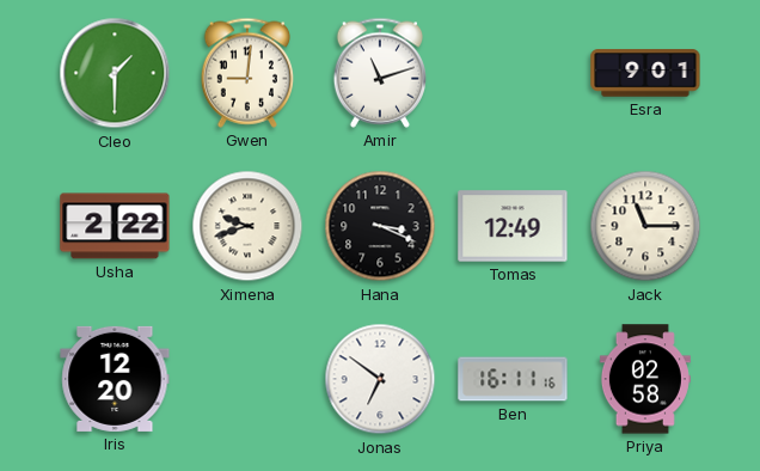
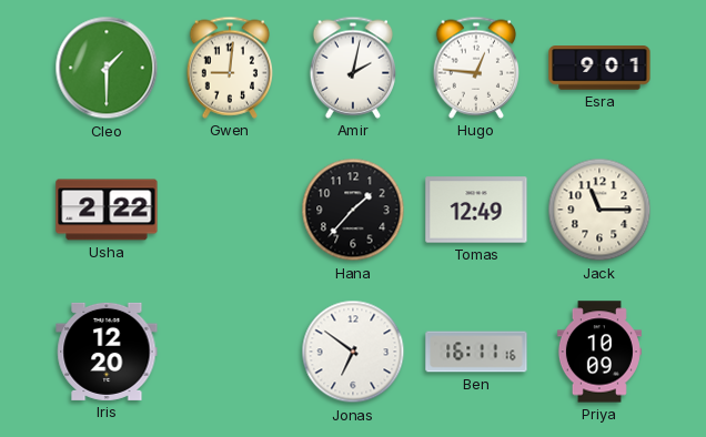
Amir: 11:12 -> 2:02
Hugo: none -> 12:46
Ximena: 9:42 -> none
Hana: 3:19 -> 1:37
Priya: 02:58 -> 10:09
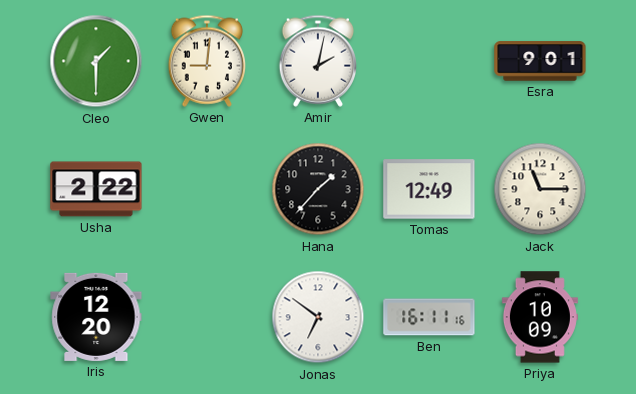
Hugo: 12:46 -> none
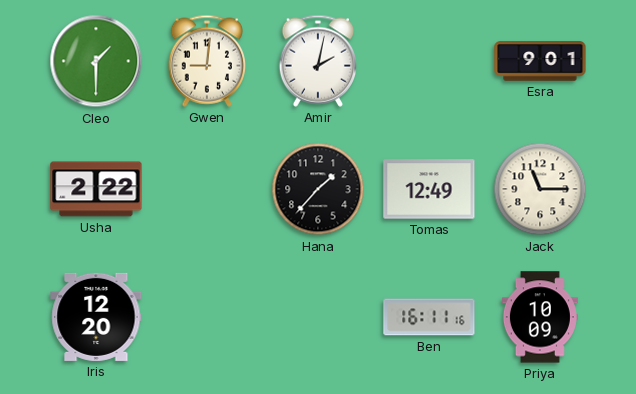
Jonas: 6:51 -> none
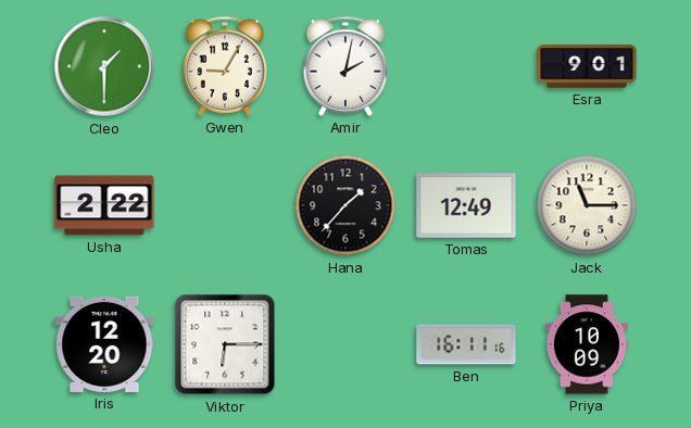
Gwen: 9:01 -> 9:05
Viktor: none -> 6:15
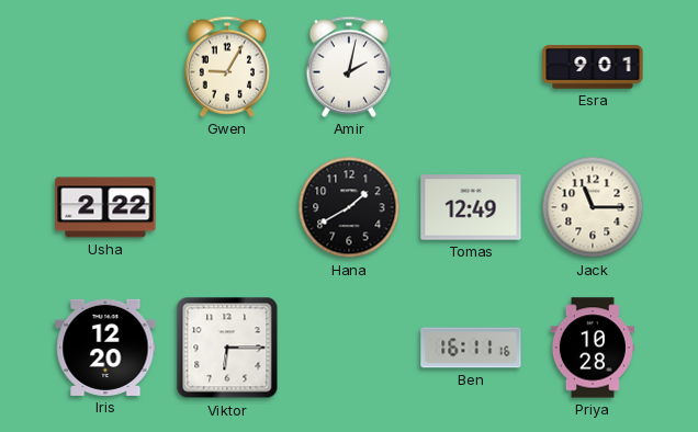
Cleo: 1:30 -> none
Hana: 1:37 -> 1:40
Priya: 10:09 -> 10:28
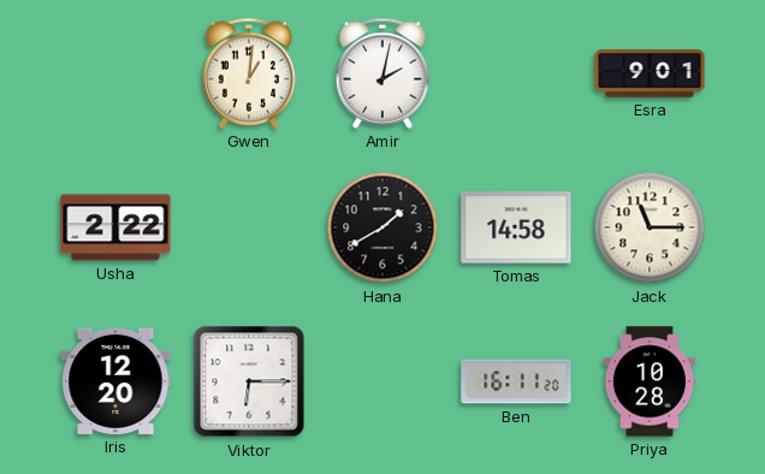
Gwen: 9:05 -> 1:01
Tomas: 12:49 -> 14:58
Ben: 16:11:16 -> 16:11:20
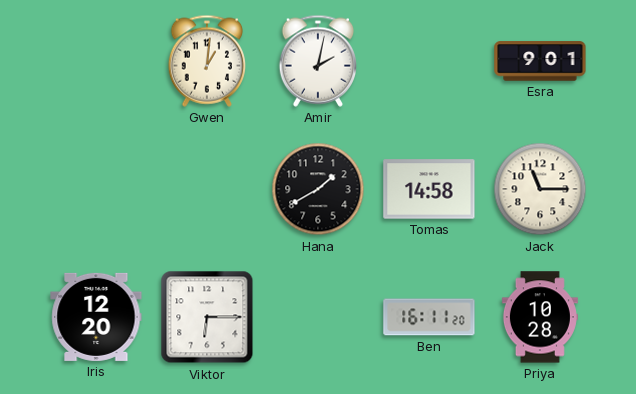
Usha: 2:22 -> none
